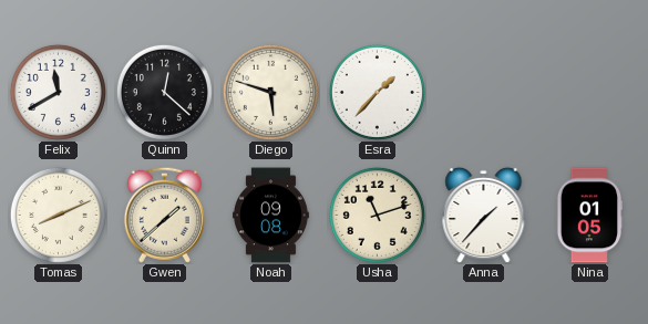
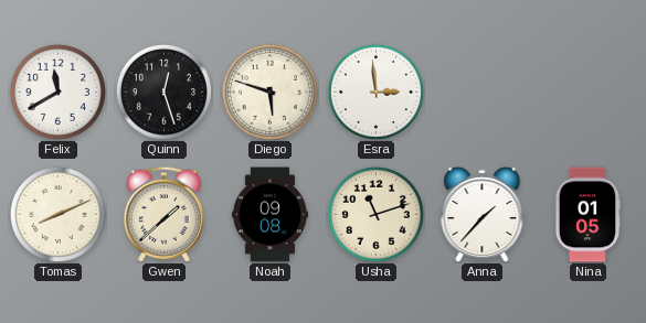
Quinn: 12:22 -> 12:27
Esra: 1:37 -> 2:59
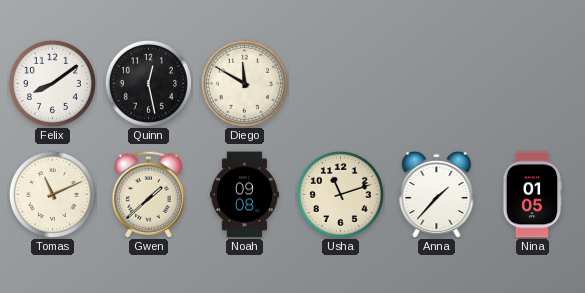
Felix: 11:40 -> 8:09
Quinn: 12:27 -> 12:28
Diego: 5:48 -> 11:50
Esra: 2:59 -> none
Tomas: 8:11 -> 11:11
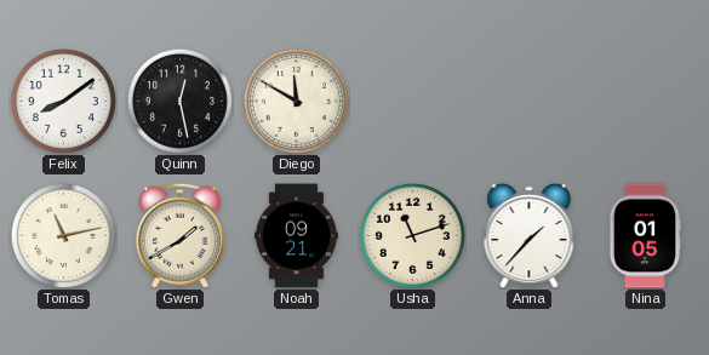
Tomas: 11:11 -> 11:13
Gwen: 1:38 -> 1:40
Noah: 09:08 -> 09:21
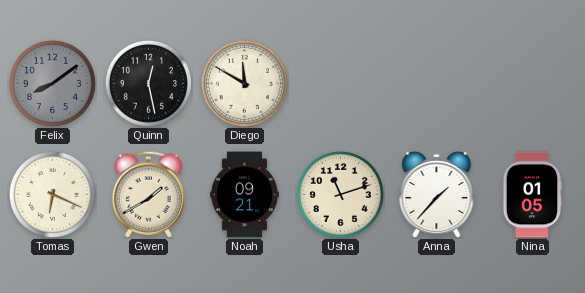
Felix dial: white -> grey
Tomas: 11:13 -> 6:19
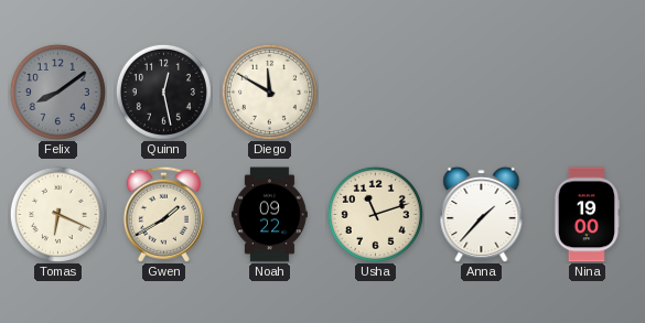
Noah: 09:21 -> 09:22
Nina: 01:05 -> 19:00
